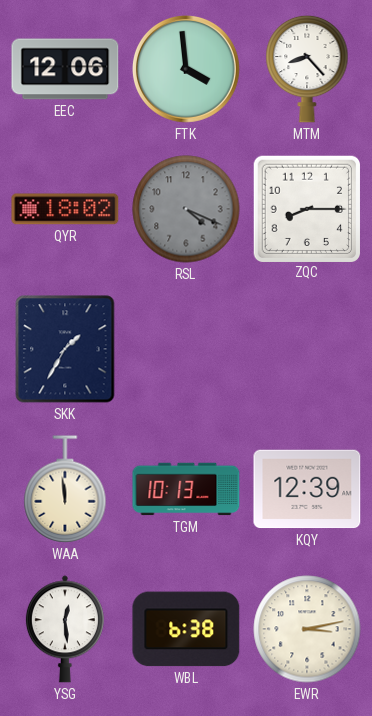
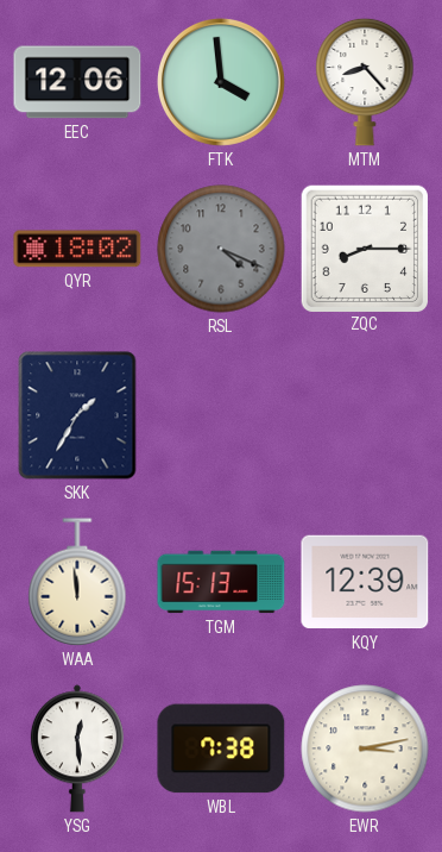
TGM: 10:13 -> 15:13
WBL: 6:38 -> 7:38
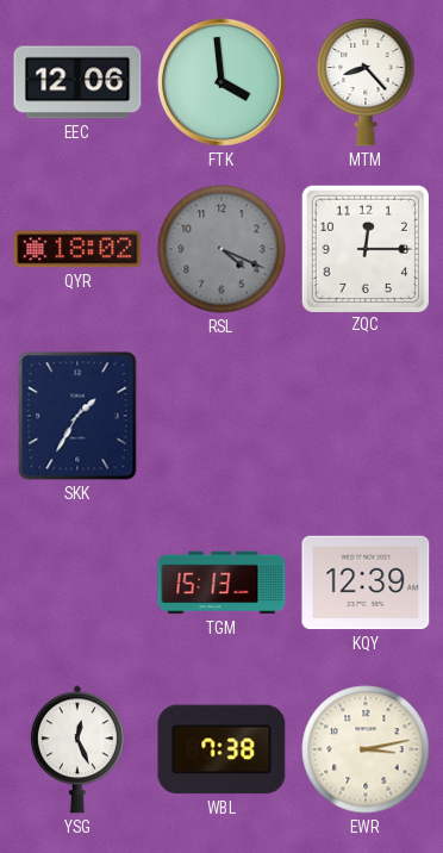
ZQC: 8:15 -> 12:15
WAA: 11:59 -> none
YSG: 12:29 -> 12:26
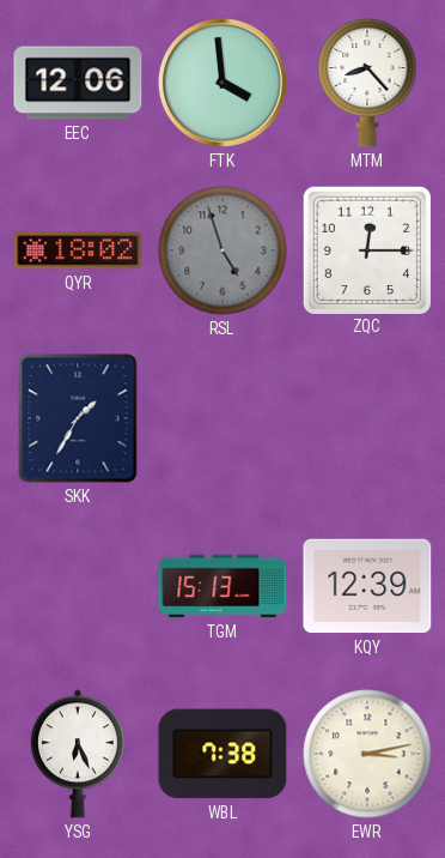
RSL: 4:19 -> 4:57
YSG: 12:26 -> 6:26
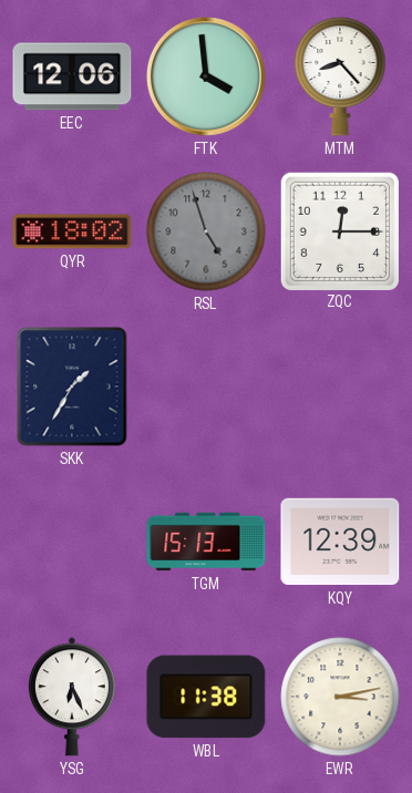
WBL: 7:38 -> 11:38
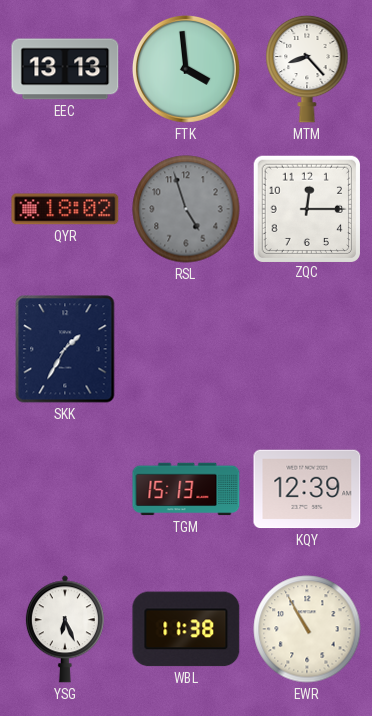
EEC: 12:06 -> 13:13
EWR: 3:13 -> 10:55
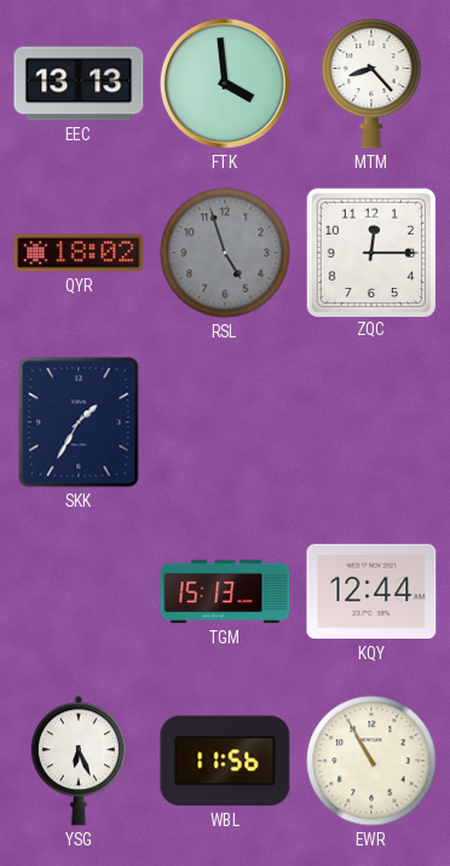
KQY: 12:39 -> 12:44
WBL: 11:38 -> 11:56
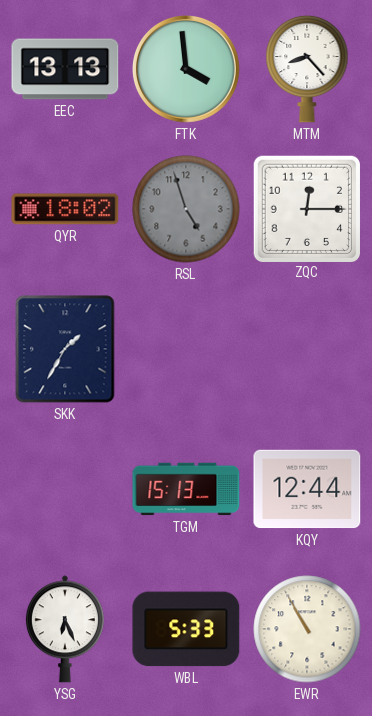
WBL: 11:56 -> 5:33
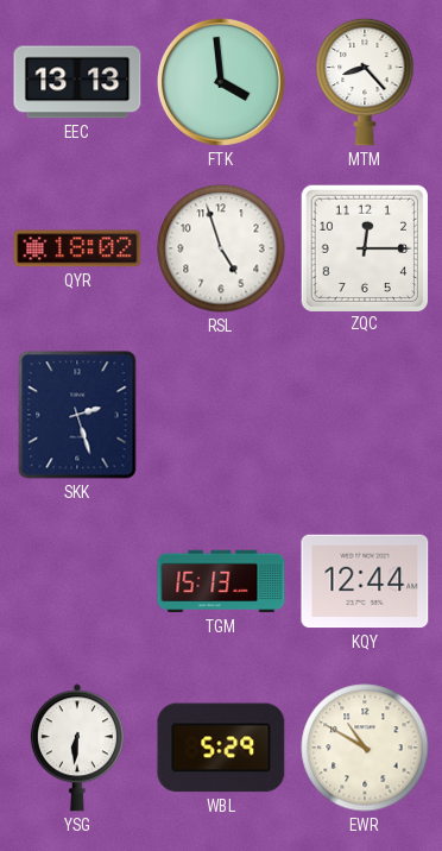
RSL dial: grey -> white
SKK: 1:35 -> 2:27
YSG: 6:26 -> 6:31
WBL: 5:33 -> 5:29
EWR: 10:55 -> 10:50
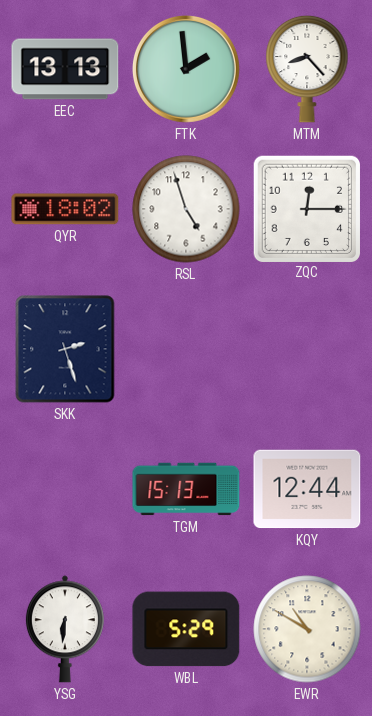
FTK: 3:59 -> 1:59
